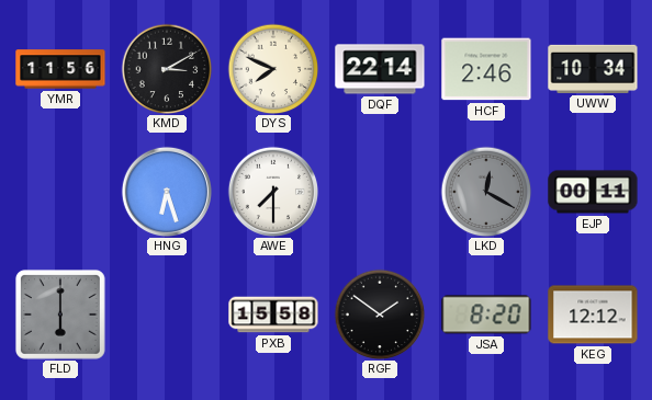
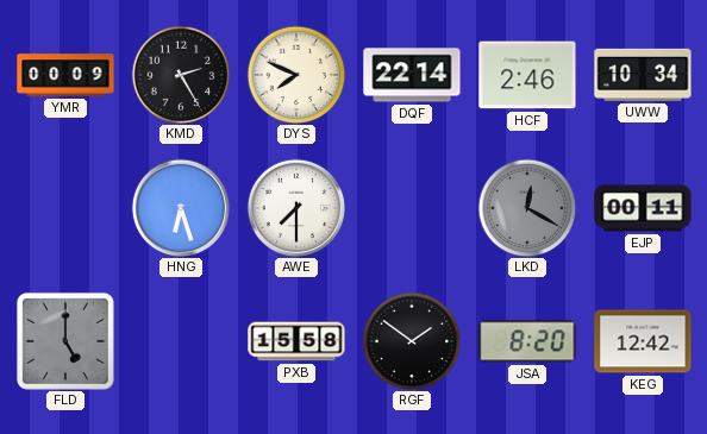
YMR: 11:56 -> 00:09
KMD: 3:10 -> 2:25
FLD: 6:00 -> 5:00
KEG: 12:12 -> 12:42
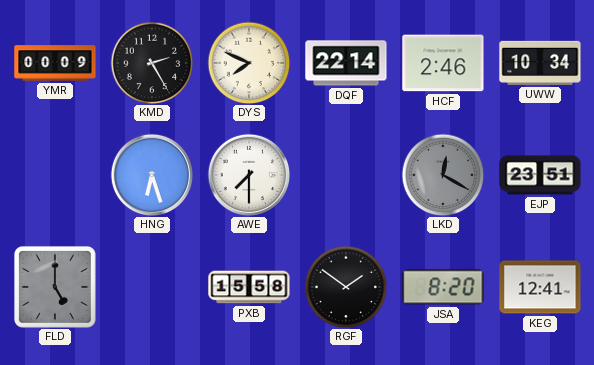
EJP: 00:11 -> 23:51
KEG: 12:42 -> 12:41
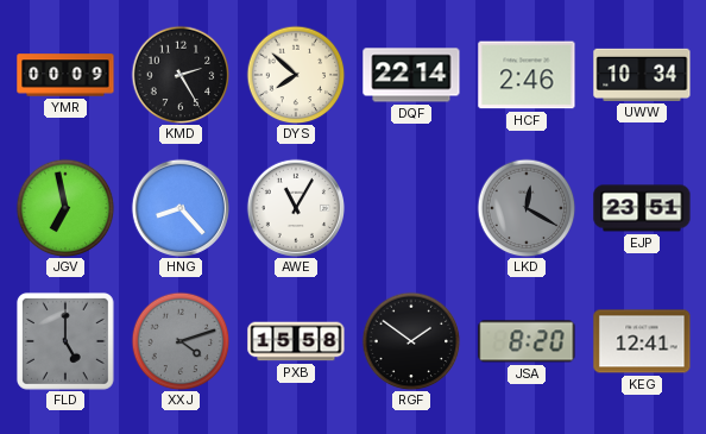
DYS: 7:49 -> 7:52
JGV: none -> 6:58
HNG: 6:27 -> 8:23
AWE: 7:30 -> 11:05
XXJ: none -> 4:12
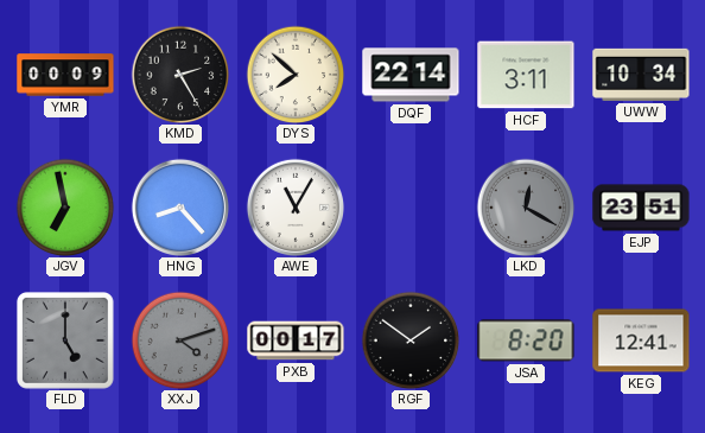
HCF: 2:46 -> 3:11
PXB: 15:58 -> 00:17
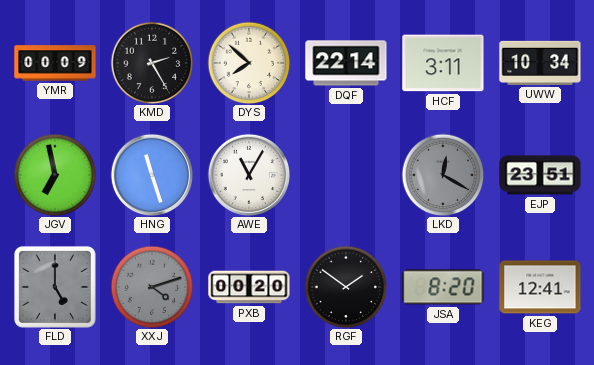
HNG: 8:23 -> 11:27
PXB: 00:17 -> 00:20
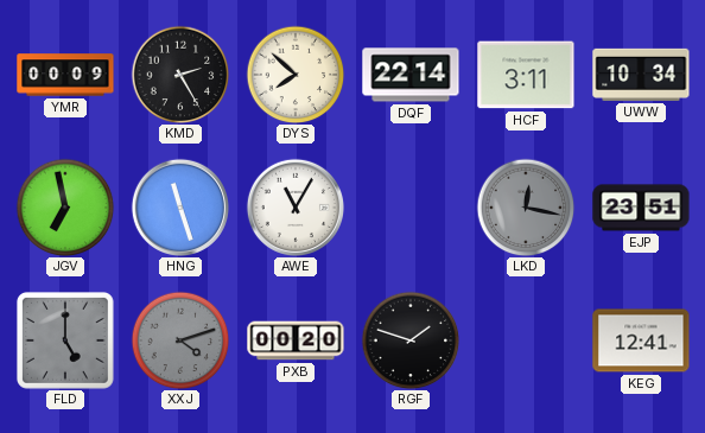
LKD: 12:20 -> 12:17
RGF: 1:51 -> 1:48
JSA: 8:20 -> none
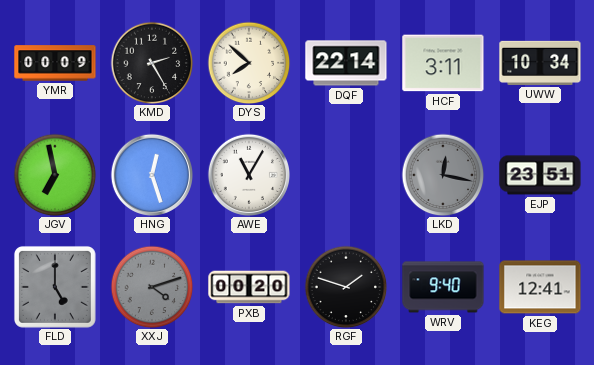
HNG: 11:27 -> 12:27
WRV: none -> 9:40
